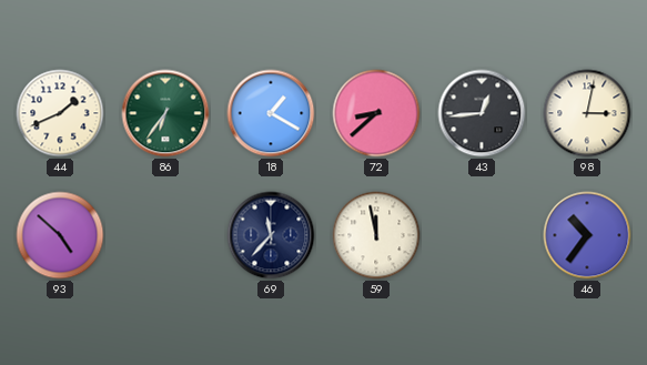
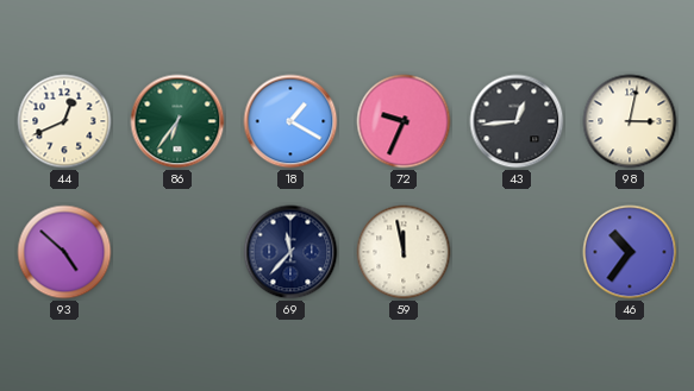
44: 1:41 -> 12:41
72: 8:38 -> 9:34
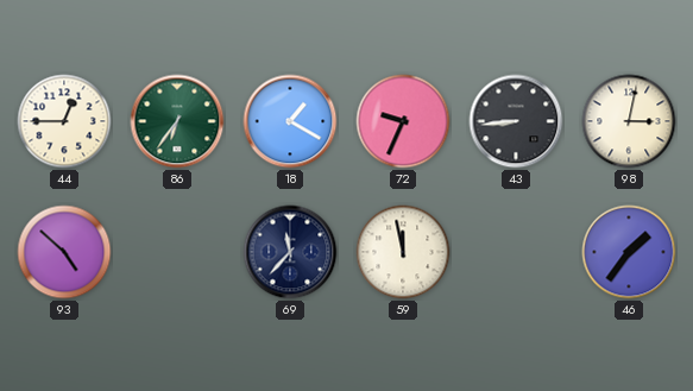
44: 12:41 -> 12:45
43: 12:44 -> 8:44
46: 10:36 -> 1:36
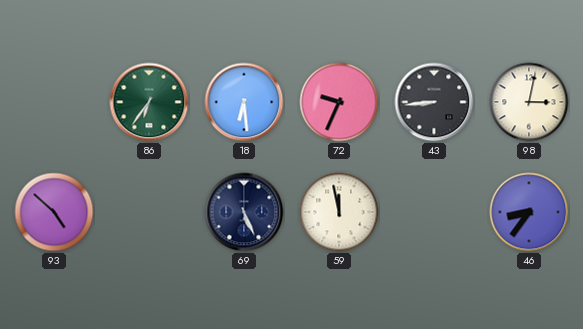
44: 12:45 -> none
18: 1:20 -> 6:29
69: 11:37 -> 5:26
46: 1:36 -> 8:36
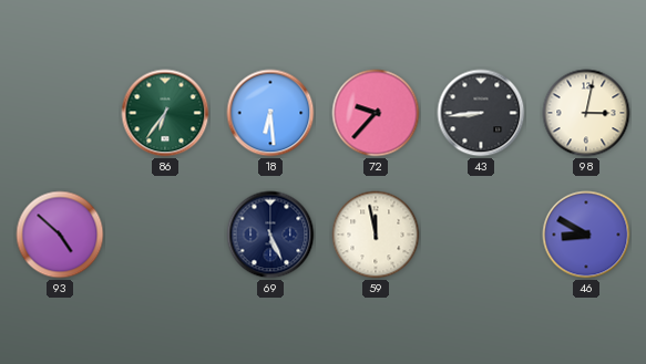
72: 9:34 -> 9:37
46: 8:36 -> 8:50
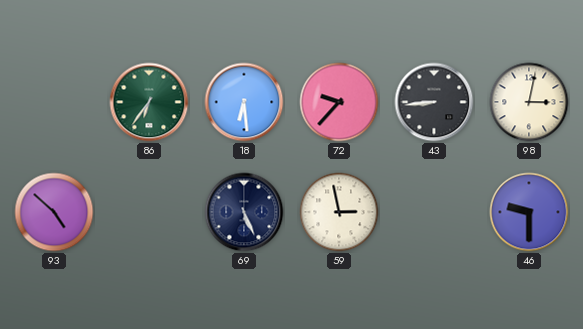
59: 11:58 -> 2:58
46: 8:50 -> 9:30
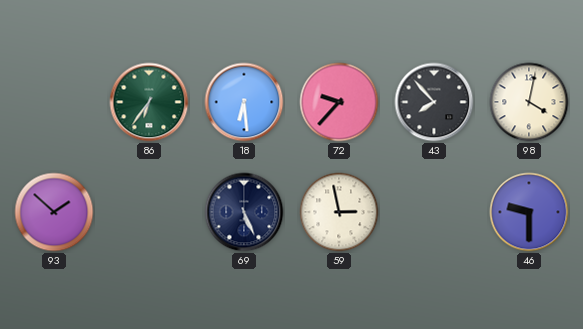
43: 8:44 -> 7:53
98: 3:02 -> 4:02
93: 4:52 -> 1:52
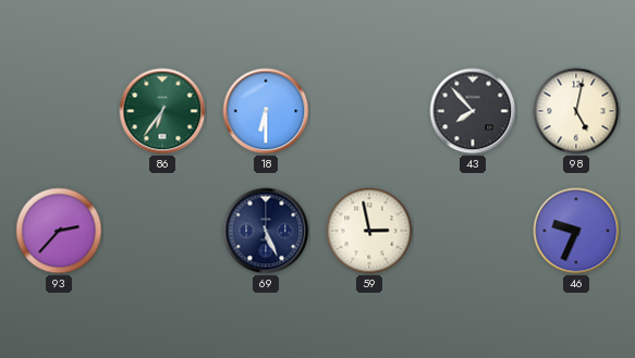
18: 6:29 -> 6:30
72: 9:37 -> none
98: 4:02 -> 5:02
93: 1:52 -> 2:37
46: 9:30 -> 9:34
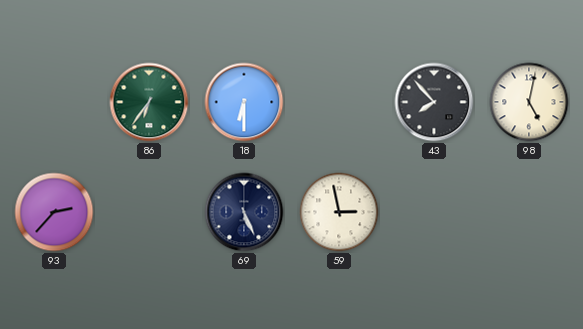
46: 9:34 -> none
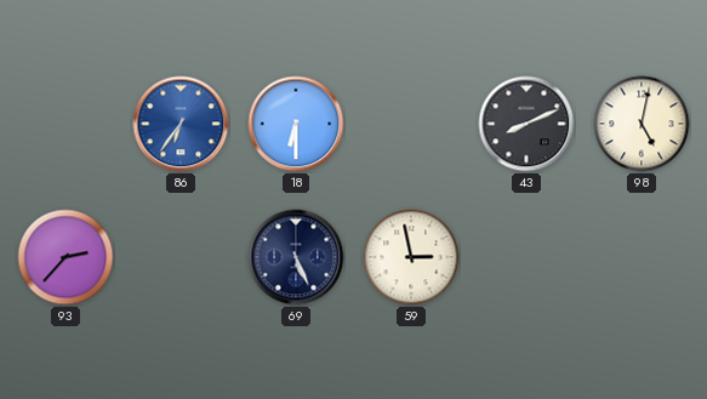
86 dial: green -> blue
43: 7:53 -> 8:11
